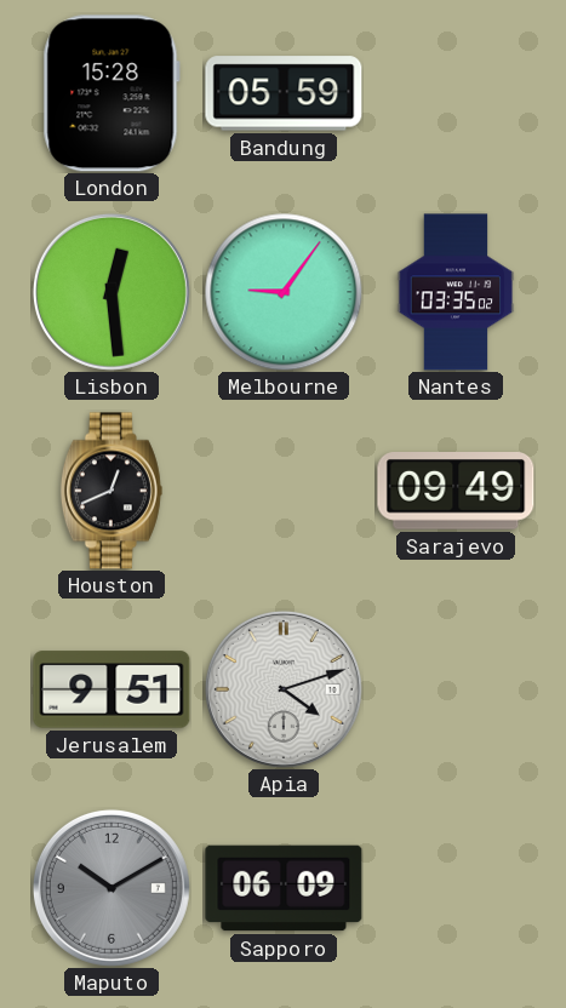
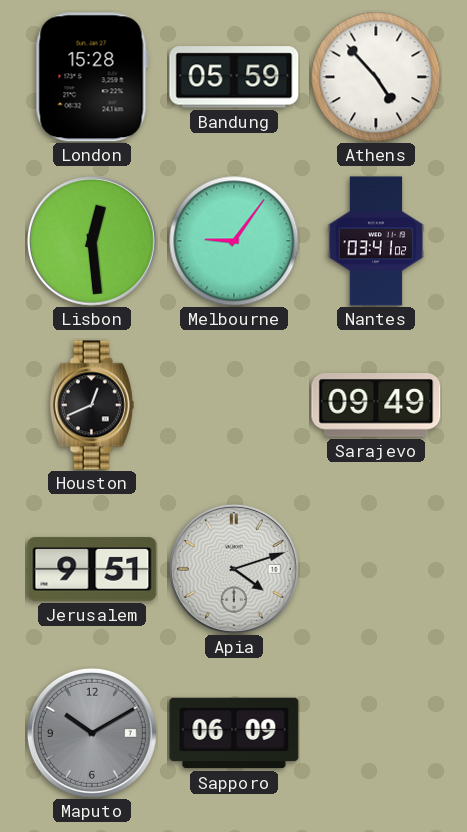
Athens: none -> 4:53
Nantes: 03:35 -> 03:41
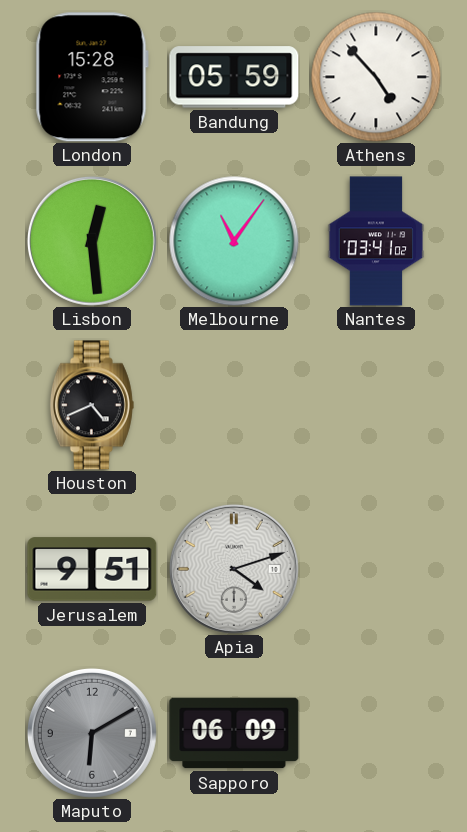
Melbourne: 9:06 -> 11:06
Houston: 12:41 -> 4:41
Sarajevo: 09:49 -> none
Maputo: 10:10 -> 6:10
